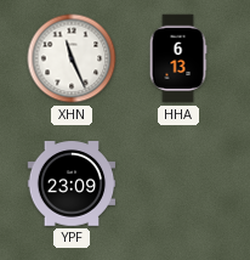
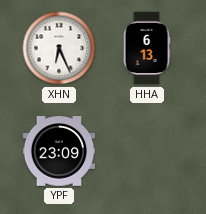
XHN: 11:26 -> 6:26
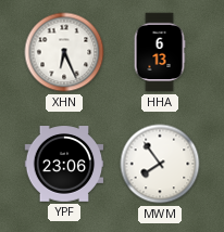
YPF: 23:09 -> 23:06
MWM: none -> 7:54
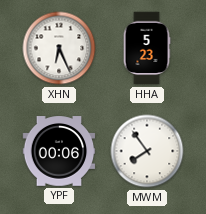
HHA: 6:13 -> 5:23
YPF: 23:06 -> 00:06
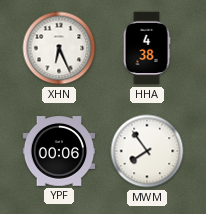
HHA: 5:23 -> 4:38
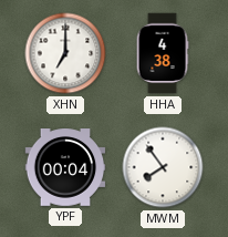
XHN: 6:26 -> 7:00
YPF: 00:06 -> 00:04
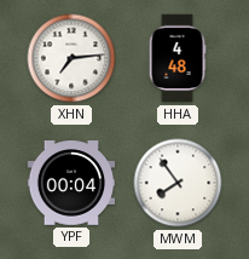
XHN: 7:00 -> 7:14
HHA: 4:38 -> 4:48
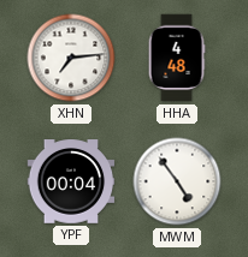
MWM: 7:54 -> 4:54
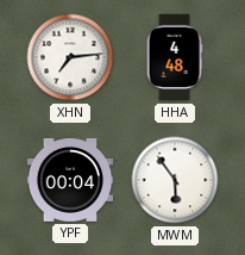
MWM: 4:54 -> 5:54
